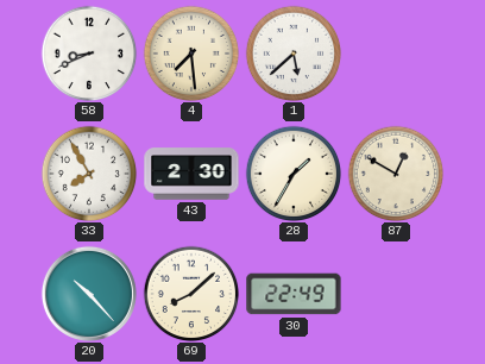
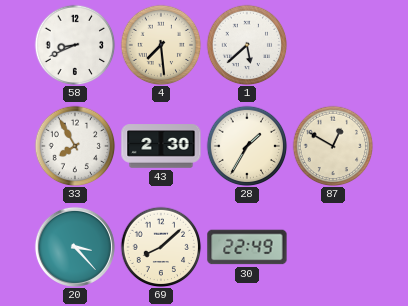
20: 10:23 -> 3:23
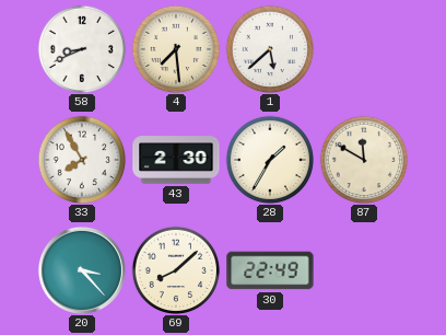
87: 12:50 -> 11:50
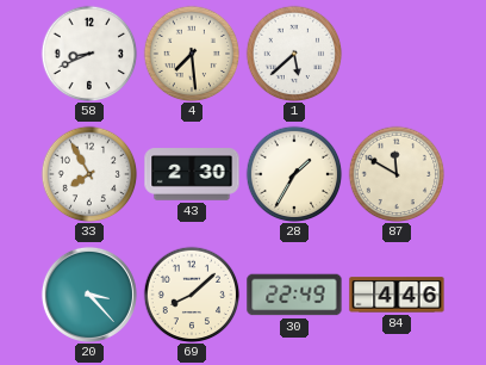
84: none -> 4:46
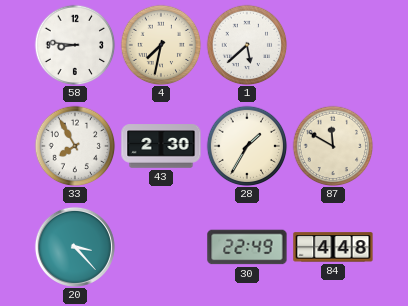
58: 8:41 -> 8:46
4: 7:29 -> 7:32
69: 8:08 -> none
84: 4:46 -> 4:48
